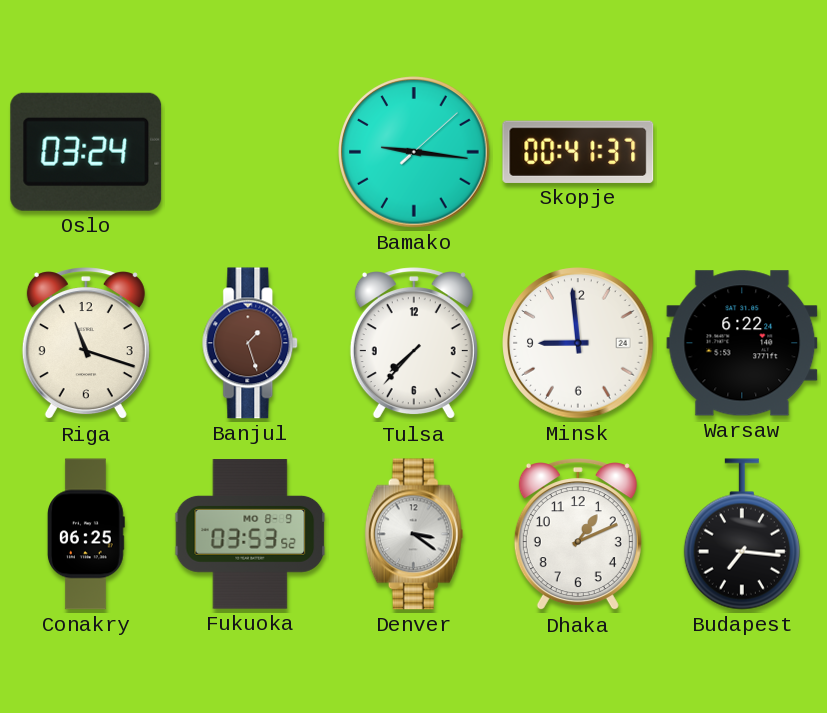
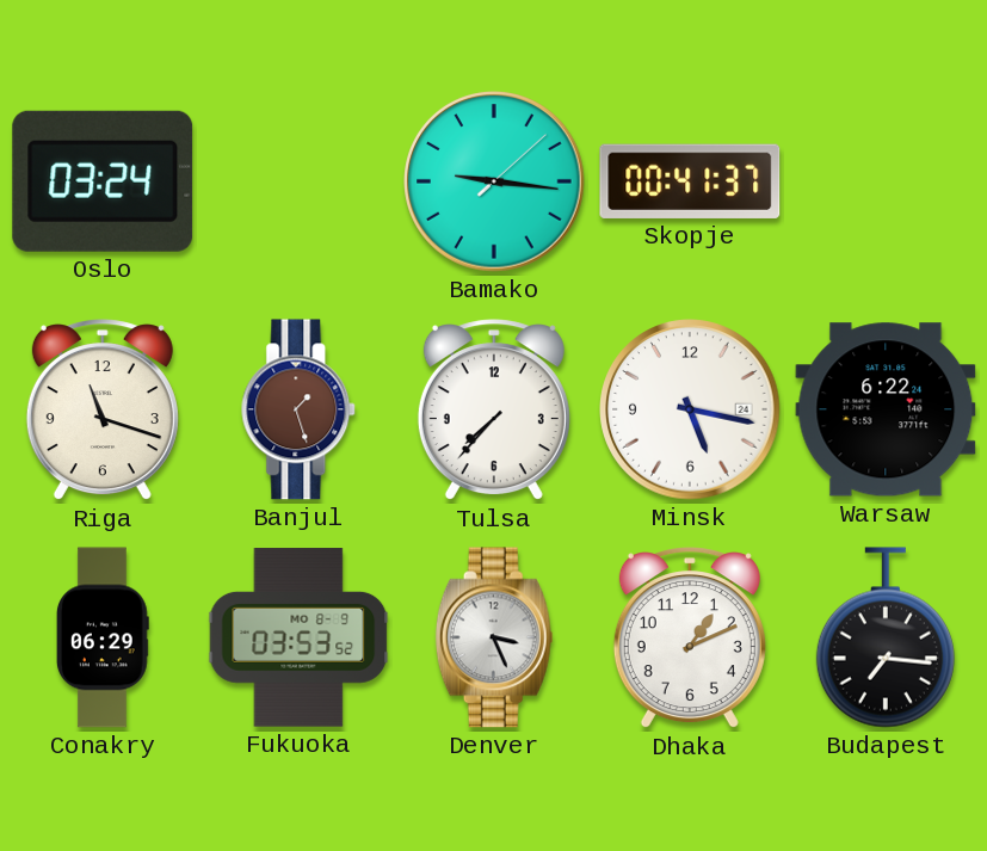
Minsk: 8:59 -> 5:17
Conakry: 06:25 -> 06:29
Denver: 3:21 -> 3:26
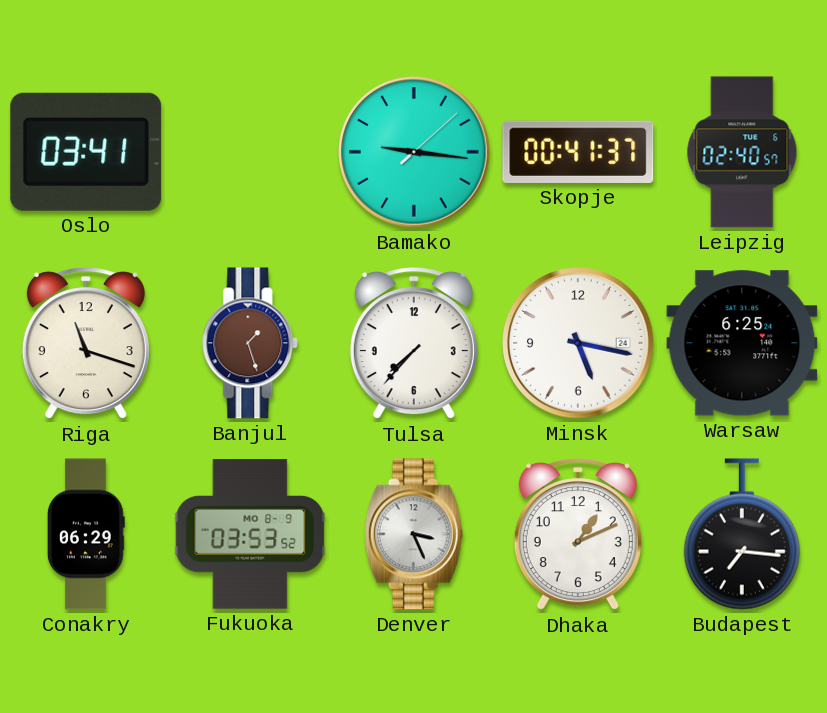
Oslo: 03:24 -> 03:41
Leipzig: none -> 02:40
Warsaw: 6:22 -> 6:25
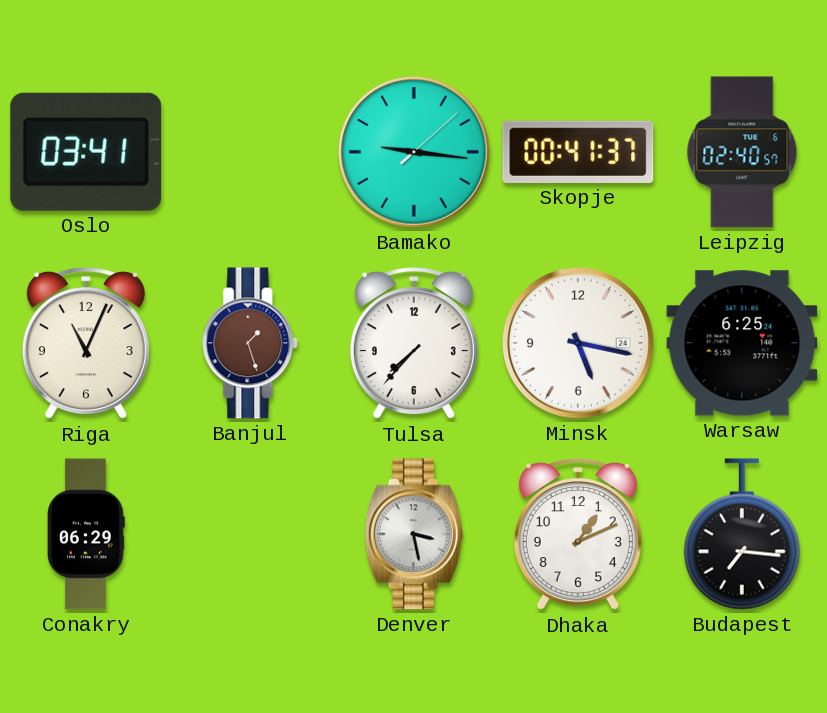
Riga: 11:18 -> 11:04
Fukuoka: 03:53 -> none
Denver: 3:26 -> 3:28
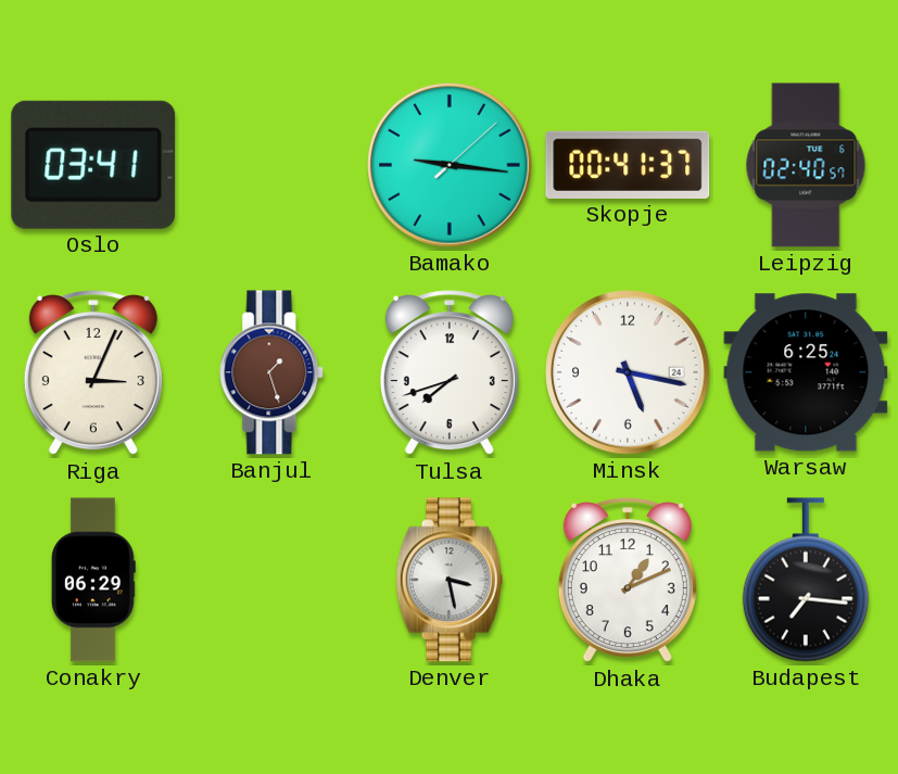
Riga: 11:04 -> 3:04
Tulsa: 7:37 -> 7:42
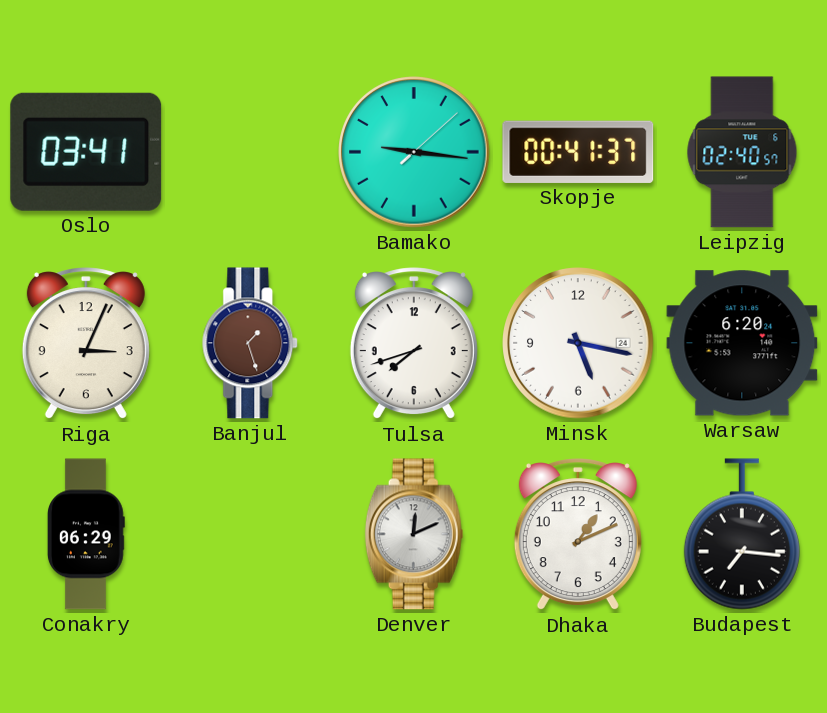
Warsaw: 6:25 -> 6:20
Denver: 3:28 -> 12:11
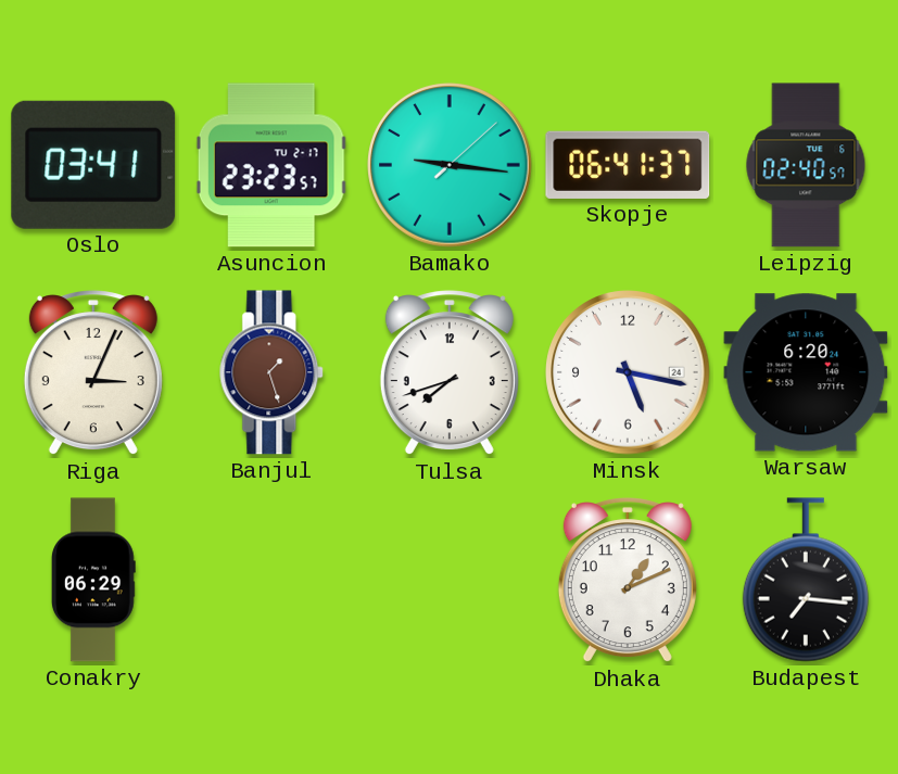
Asuncion: none -> 23:23
Skopje: 00:41 -> 06:41
Denver: 12:11 -> none
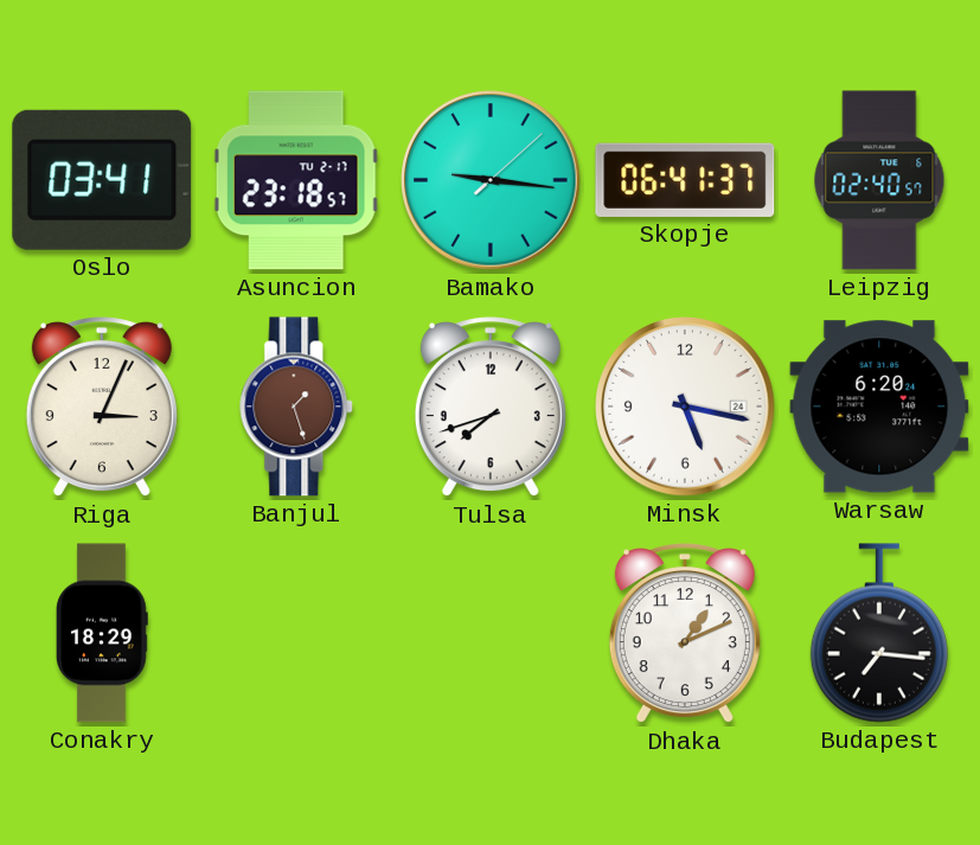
Asuncion: 23:23 -> 23:18
Conakry: 06:29 -> 18:29
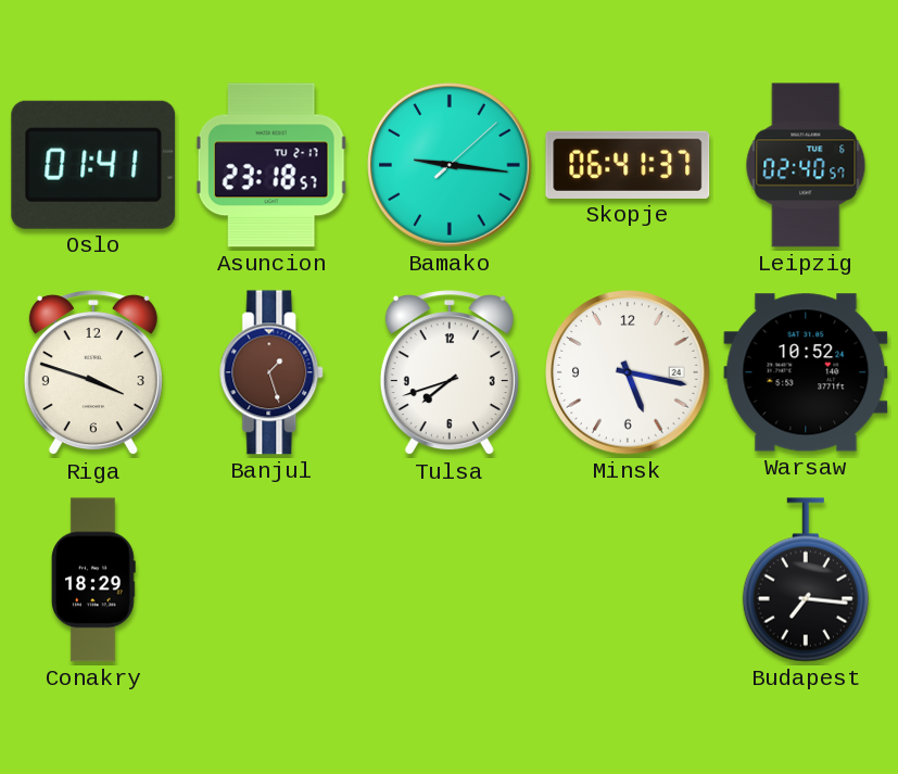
Oslo: 03:41 -> 01:41
Riga: 3:04 -> 3:48
Warsaw: 6:20 -> 10:52
Dhaka: 1:11 -> none
